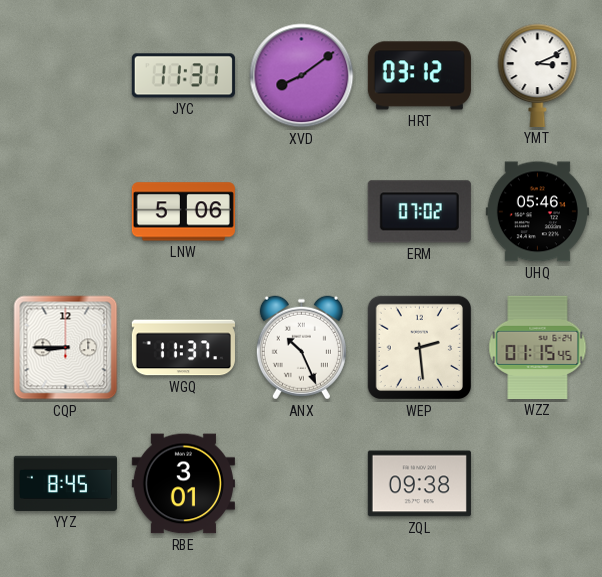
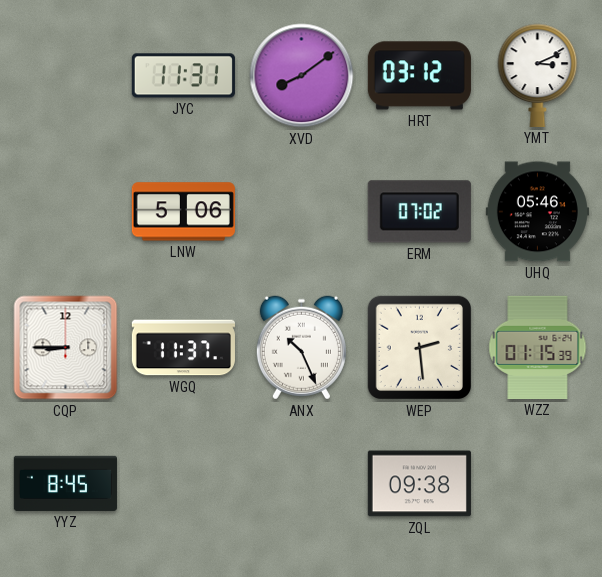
WZZ: 01:15:45 -> 01:15:39
RBE: 3:01 -> none
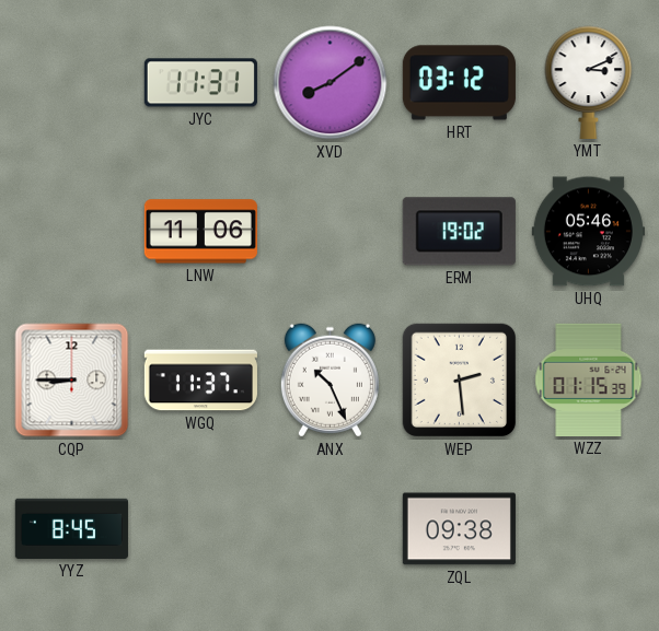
LNW: 5:06 -> 11:06
ERM: 07:02 -> 19:02
